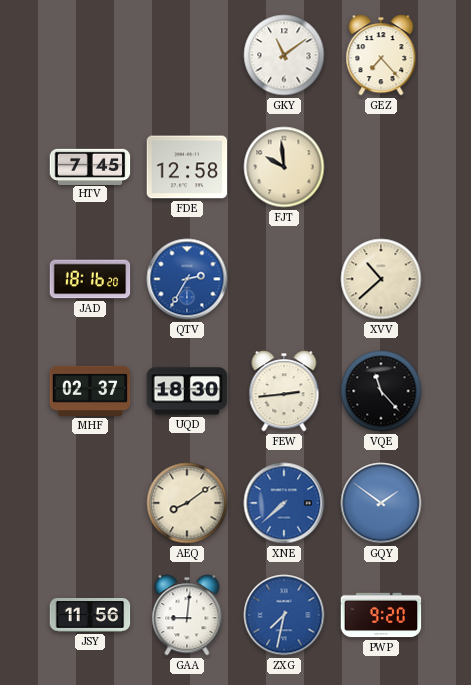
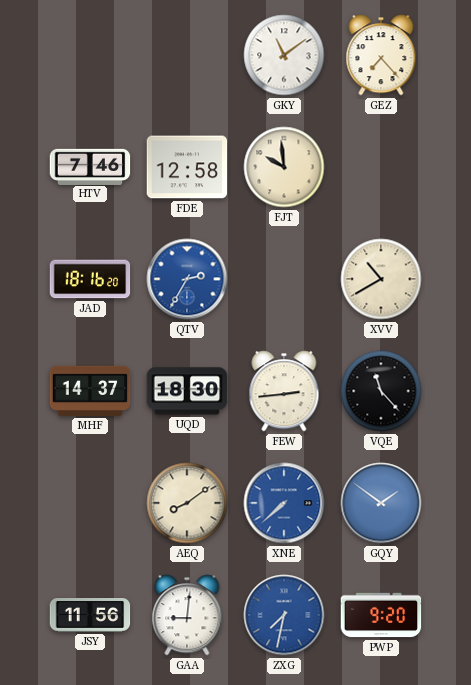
HTV: 7:45 -> 7:46
XVV: 10:38 -> 10:40
MHF: 02:37 -> 14:37
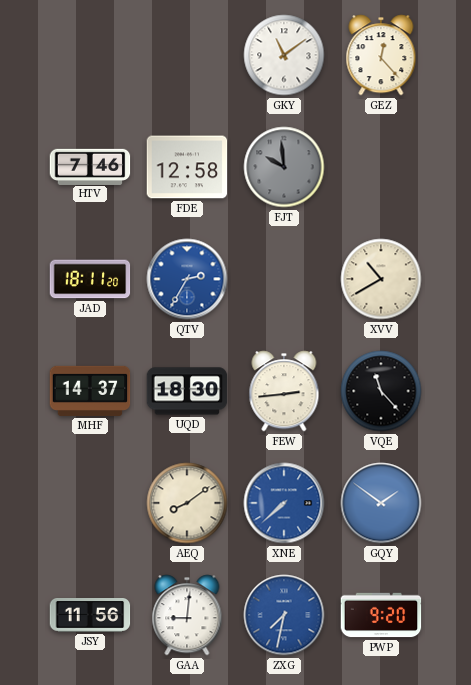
GEZ: 7:23 -> 12:23
FJT dial: cream -> grey
JAD: 18:16 -> 18:11
